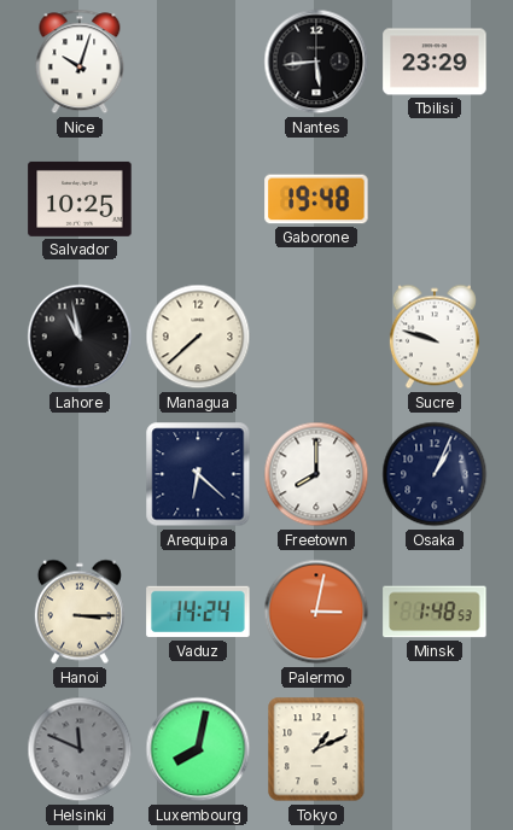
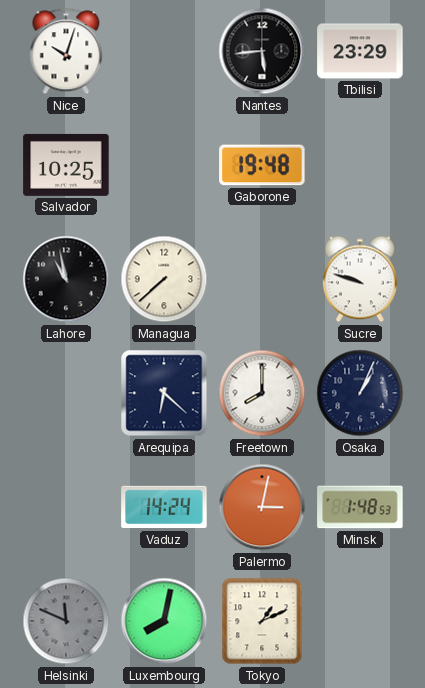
Hanoi: 3:15 -> none
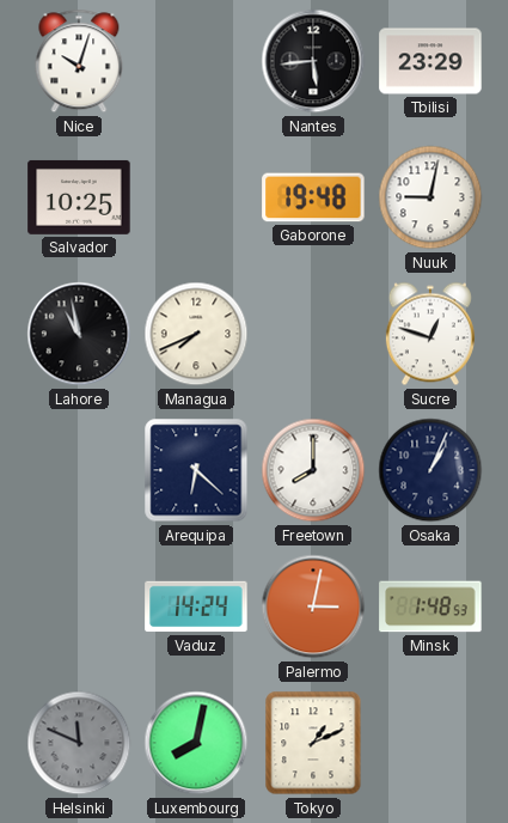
Nuuk: none -> 9:02
Managua: 7:38 -> 7:41
Sucre: 9:48 -> 12:48
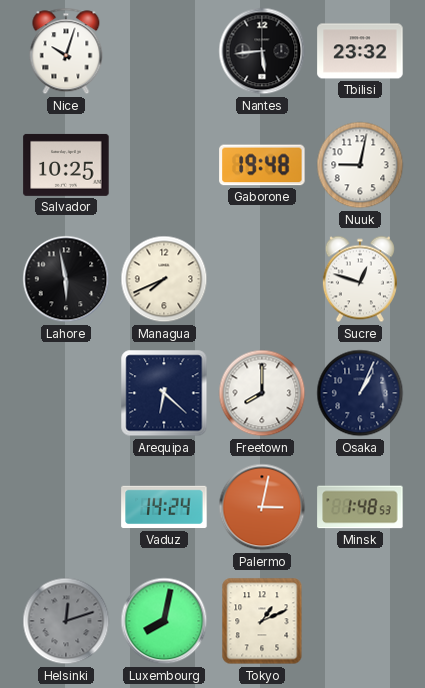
Tbilisi: 23:29 -> 23:32
Lahore: 10:58 -> 5:58
Helsinki: 11:49 -> 12:12
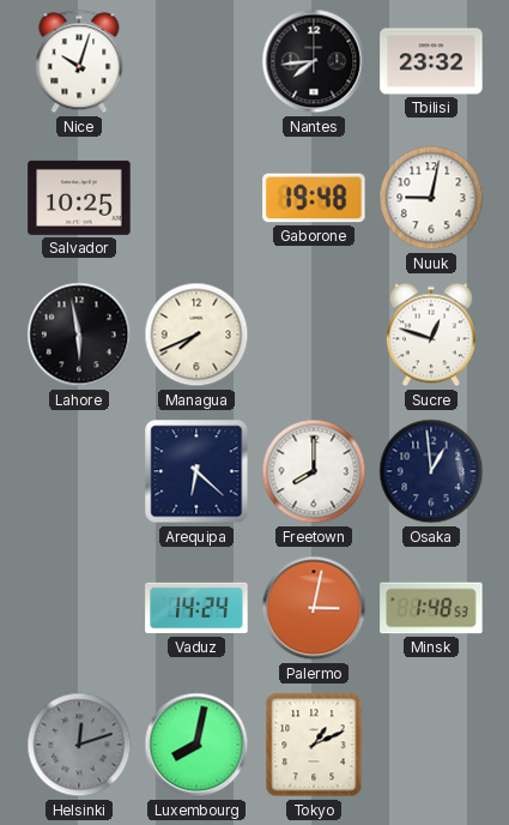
Nantes: 5:44 -> 7:44
Osaka: 1:04 -> 12:59
